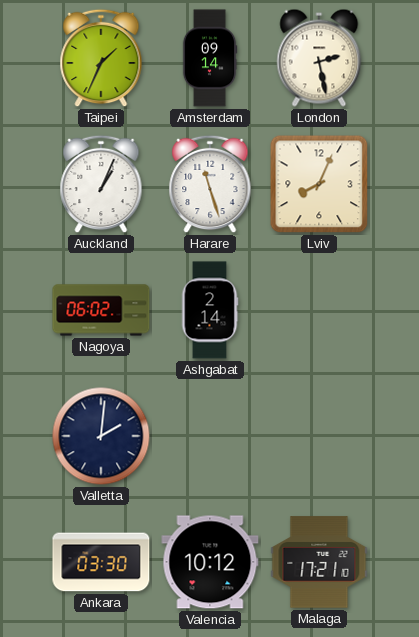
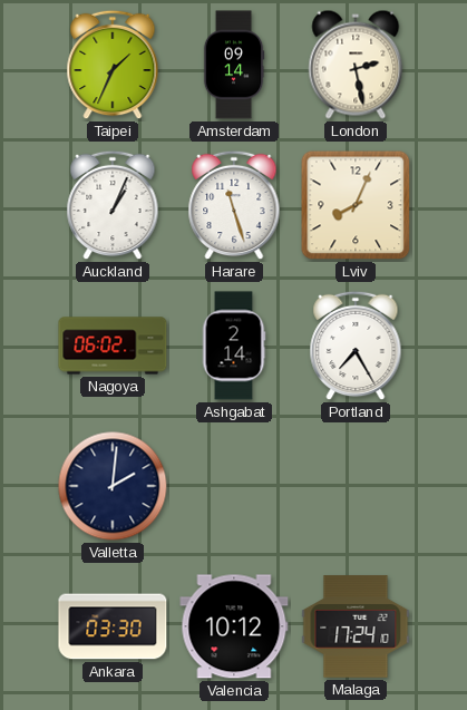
Portland: none -> 7:25
Malaga: 17:21 -> 17:24
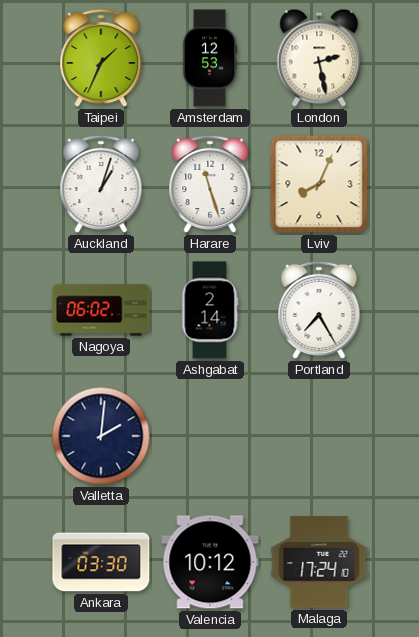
Amsterdam: 09:14 -> 12:53
Auckland: 1:04 -> 1:03
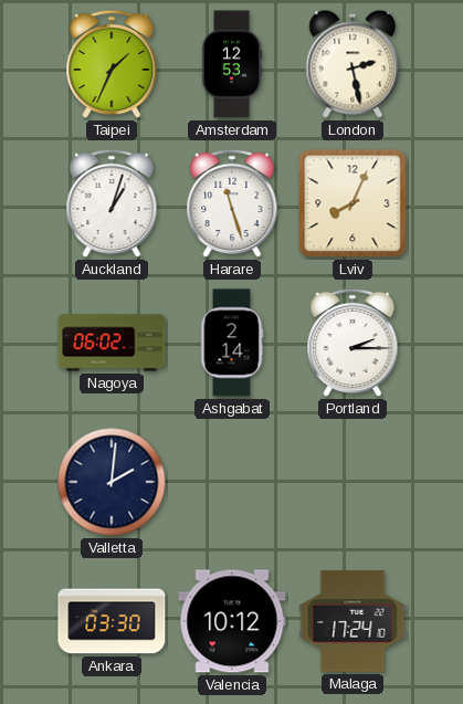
Portland: 7:25 -> 2:15
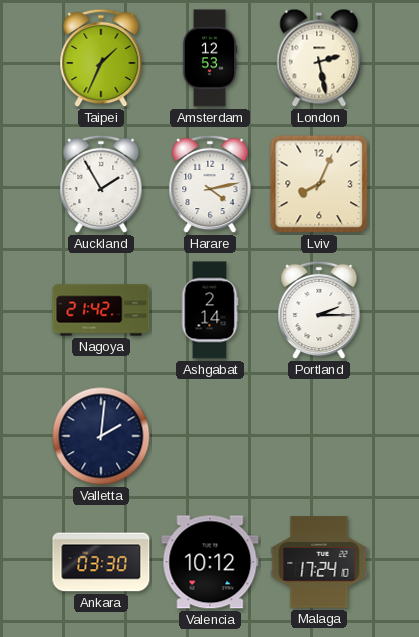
Auckland: 1:03 -> 1:55
Harare: 11:27 -> 4:13
Nagoya: 06:02 -> 21:42
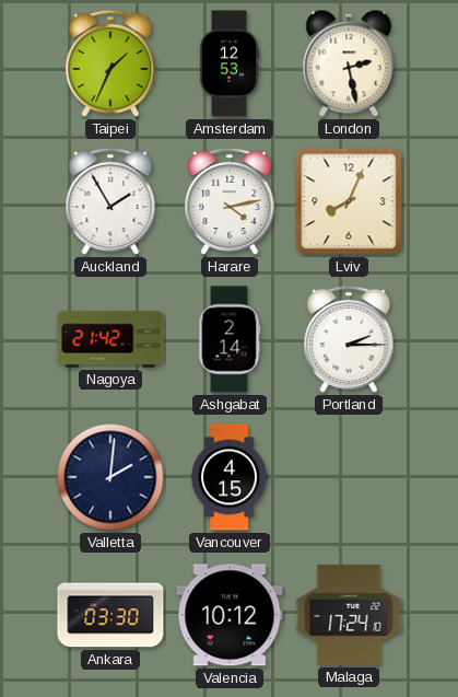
Vancouver: none -> 4:15
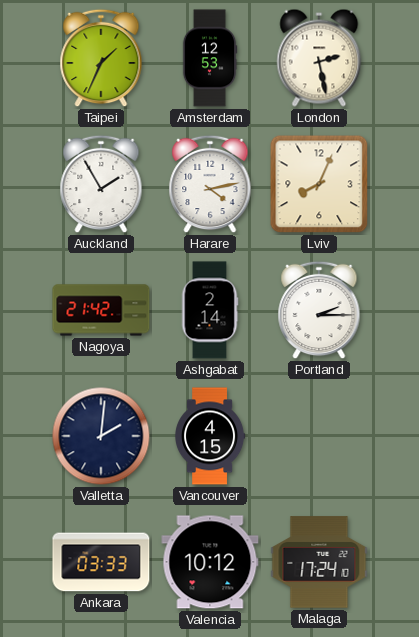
Ankara: 03:30 -> 03:33
